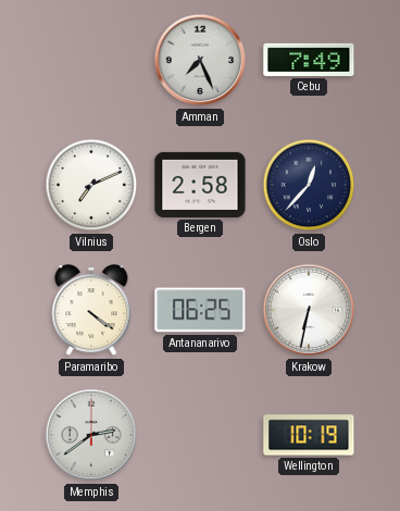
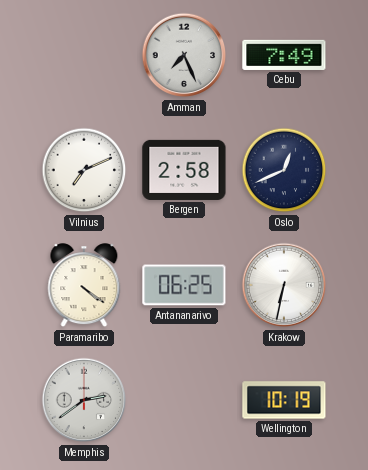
Oslo: 12:37 -> 12:41
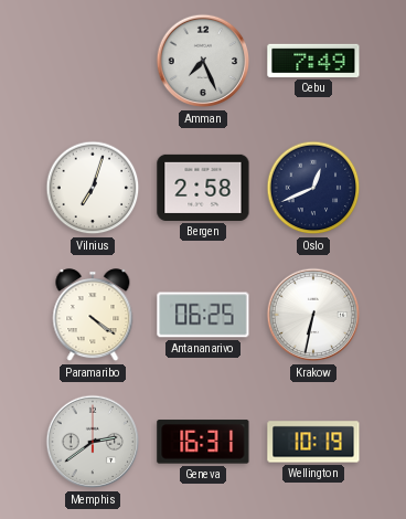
Vilnius: 7:11 -> 7:03
Geneva: none -> 16:31
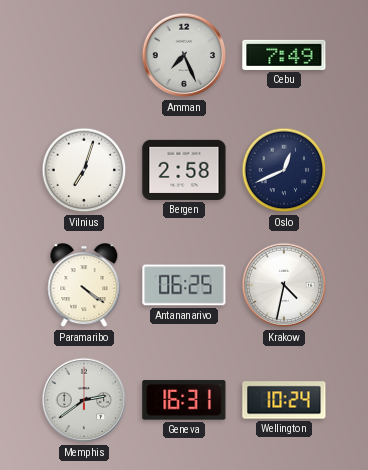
Krakow: 6:32 -> 4:32
Wellington: 10:19 -> 10:24
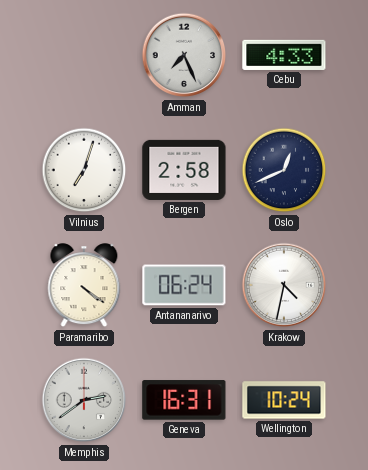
Cebu: 7:49 -> 4:33
Antananarivo: 06:25 -> 06:24
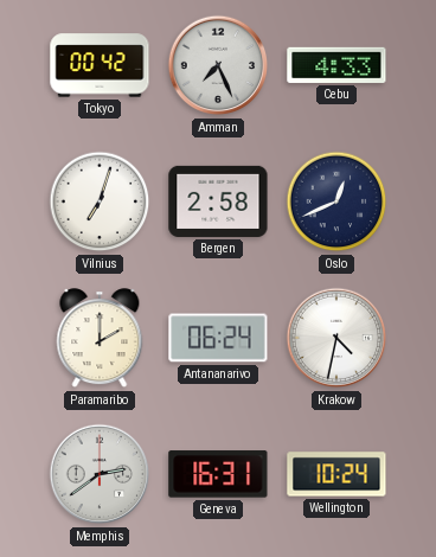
Tokyo: none -> 00:42
Paramaribo: 4:21 -> 2:00
